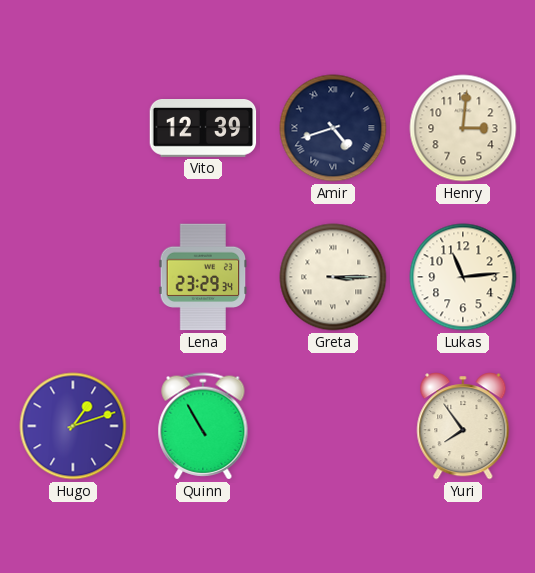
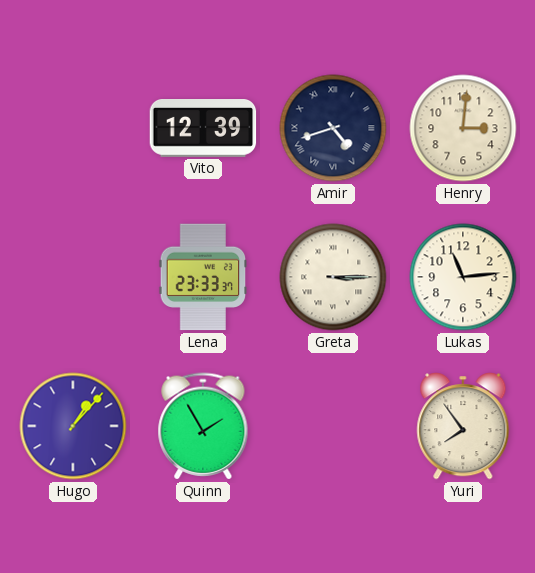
Lena: 23:29 -> 23:33
Hugo: 1:12 -> 1:07
Quinn: 10:55 -> 1:55
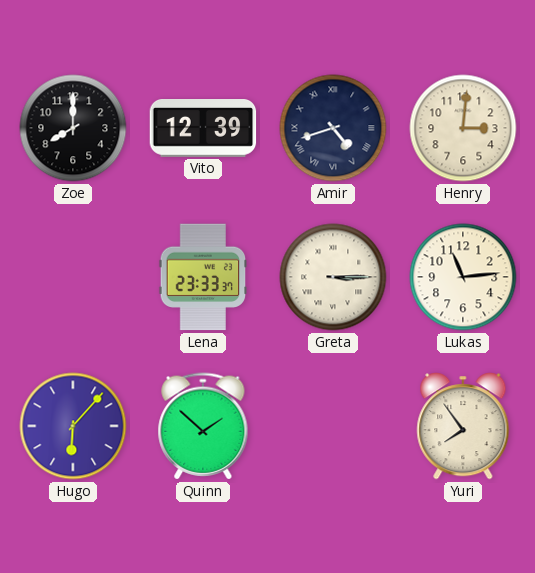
Zoe: none -> 8:00
Hugo: 1:07 -> 6:07
Quinn: 1:55 -> 1:52
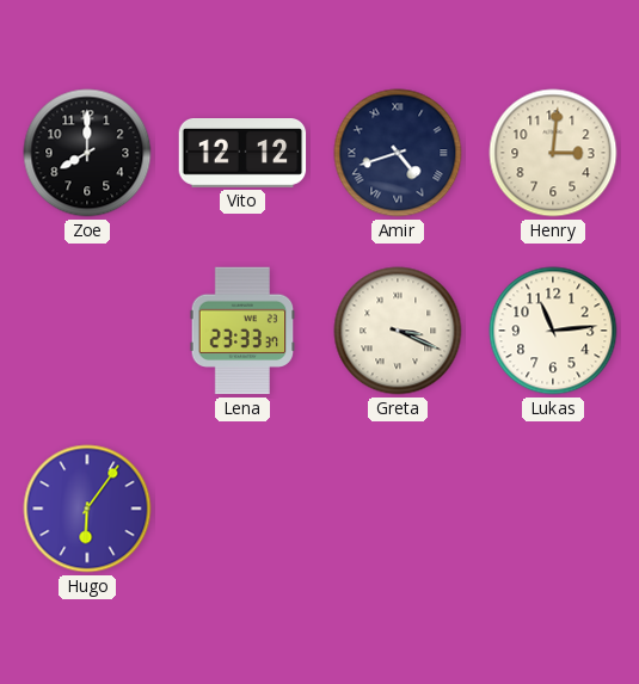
Vito: 12:39 -> 12:12
Greta: 3:15 -> 3:19
Hugo: 6:07 -> 6:06
Quinn: 1:52 -> none
Yuri: 7:54 -> none
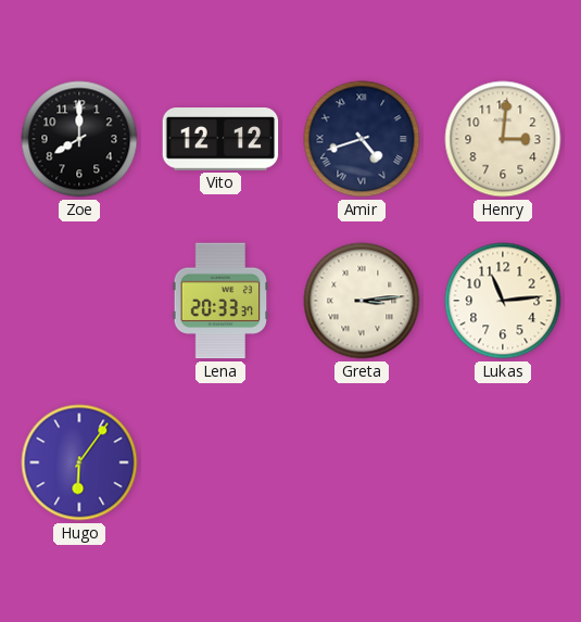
Lena: 23:33 -> 20:33
Greta: 3:19 -> 3:14
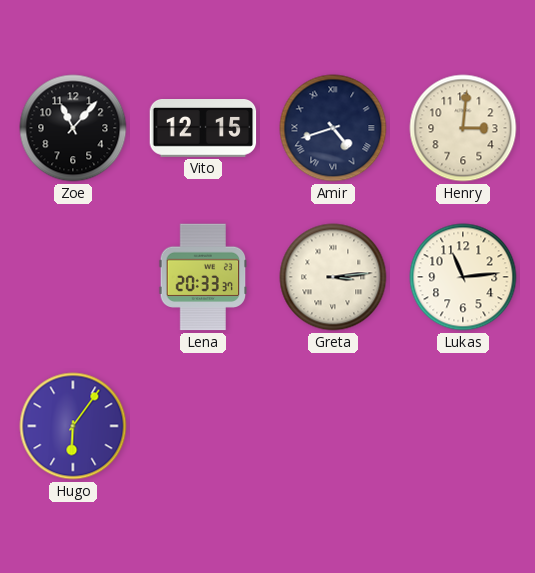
Zoe: 8:00 -> 11:07
Vito: 12:12 -> 12:15
